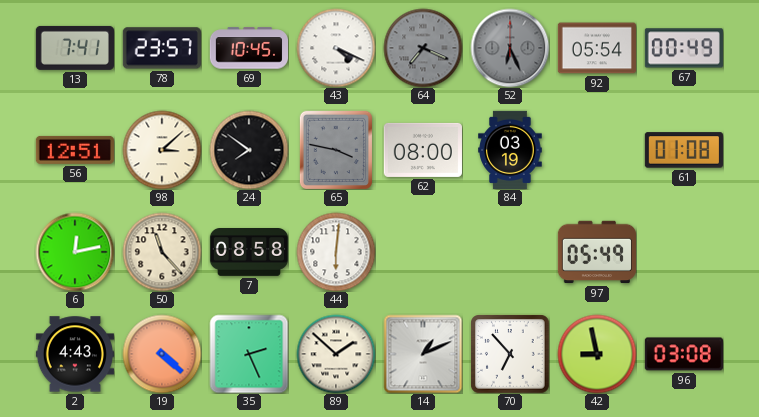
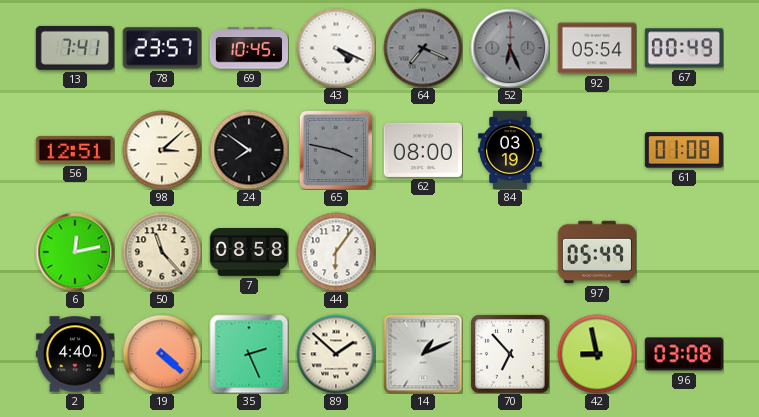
44: 6:01 -> 6:06
2: 4:43 -> 4:40
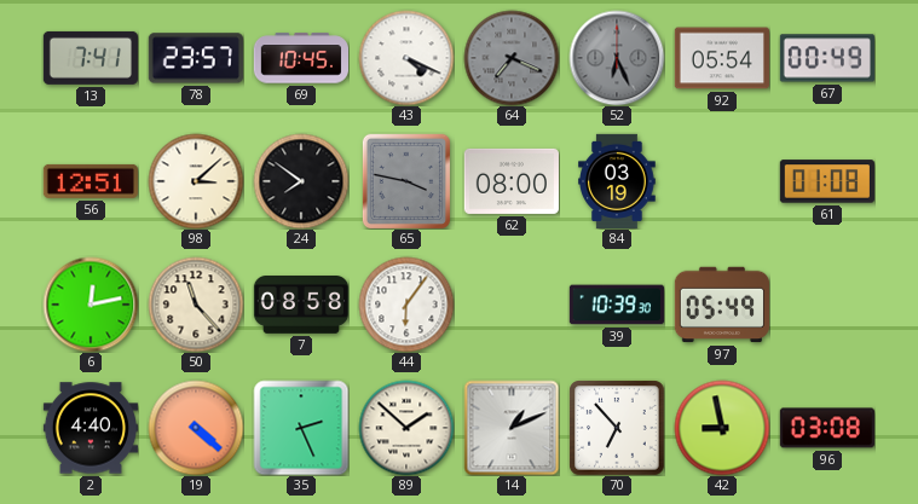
39: none -> 10:39
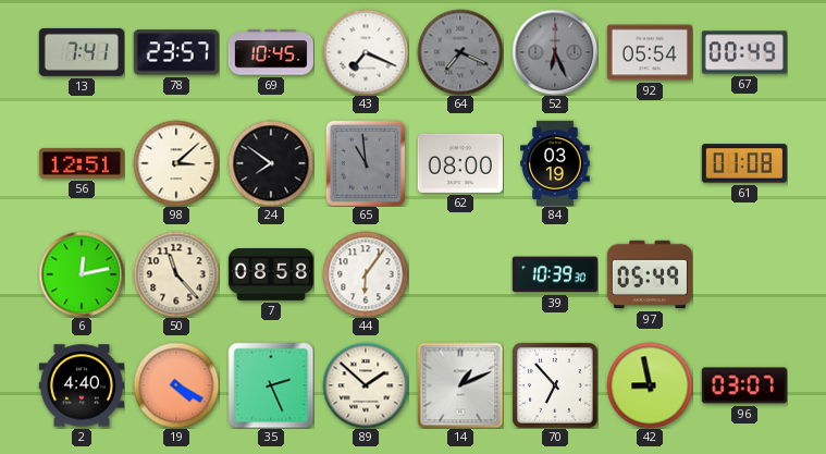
43: 4:19 -> 7:19
65: 3:47 -> 10:59
19: 4:22 -> 4:20
96: 03:08 -> 03:07
